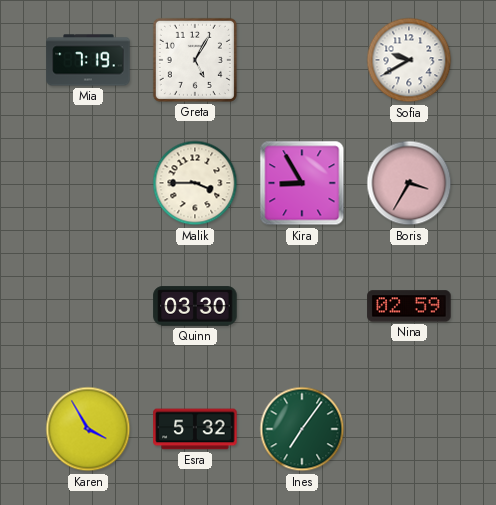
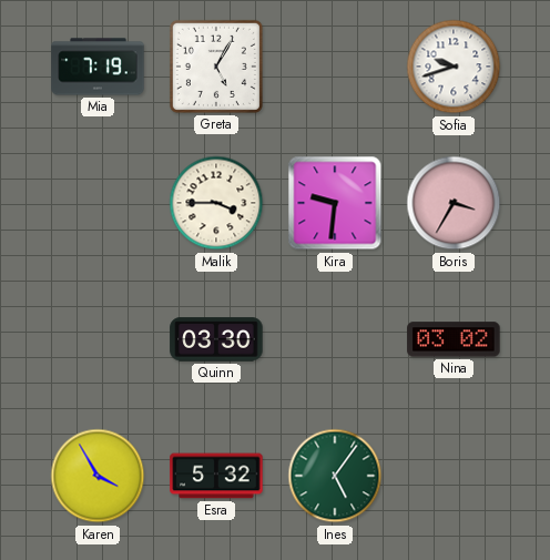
Sofia: 9:40 -> 9:42
Kira: 8:55 -> 9:31
Nina: 02:59 -> 03:02
Ines: 7:06 -> 5:06
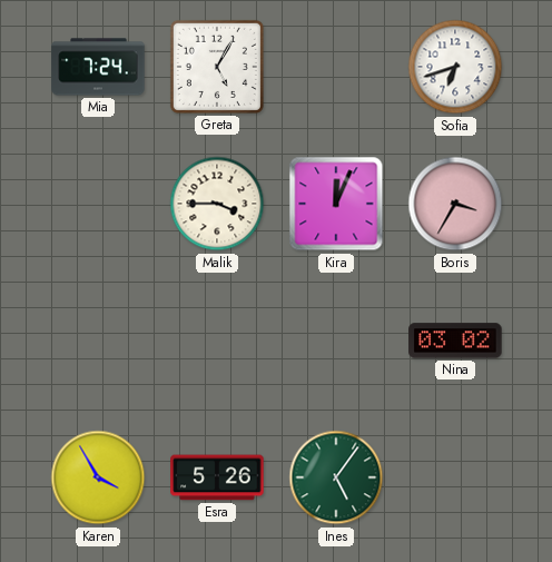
Mia: 7:19 -> 7:24
Sofia: 9:42 -> 6:42
Kira: 9:31 -> 12:04
Quinn: 03:30 -> none
Esra: 5:32 -> 5:26
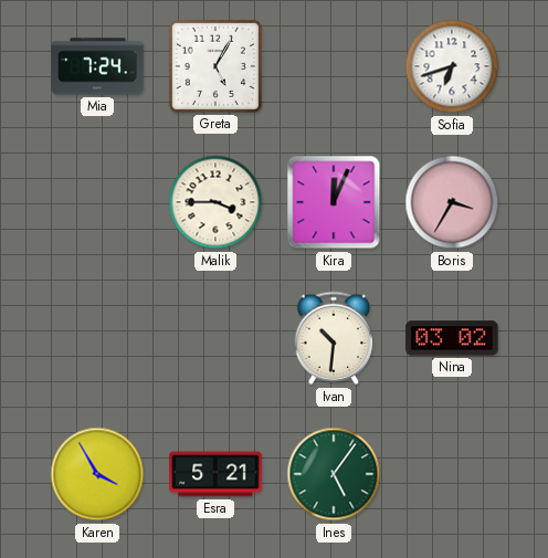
Ivan: none -> 10:31
Esra: 5:26 -> 5:21
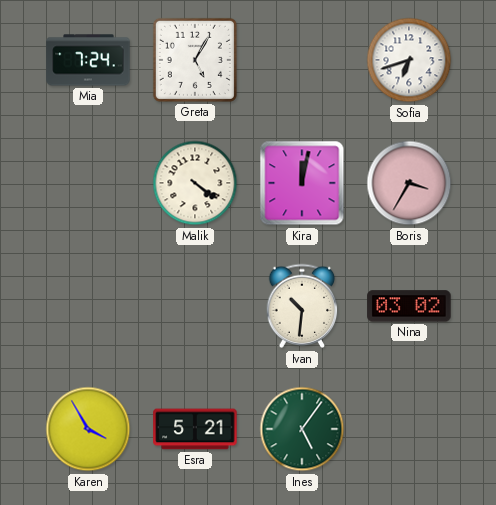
Malik: 3:45 -> 4:21
Kira: 12:04 -> 12:02
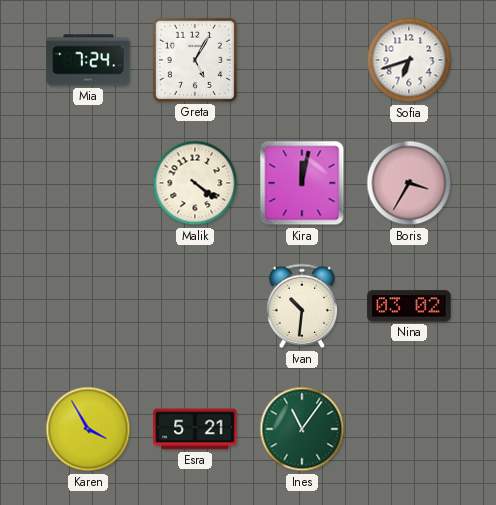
Ines: 5:06 -> 11:06
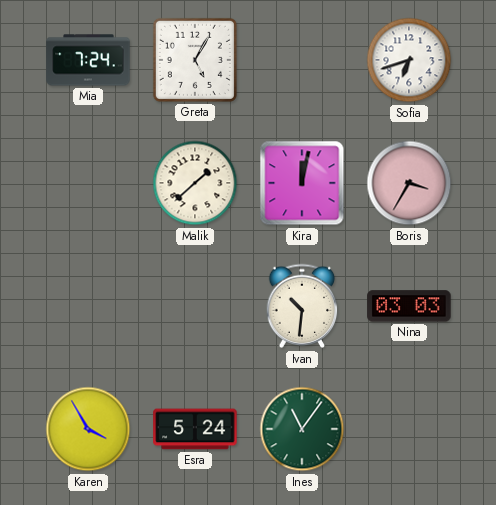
Malik: 4:21 -> 1:38
Nina: 03:02 -> 03:03
Esra: 5:21 -> 5:24
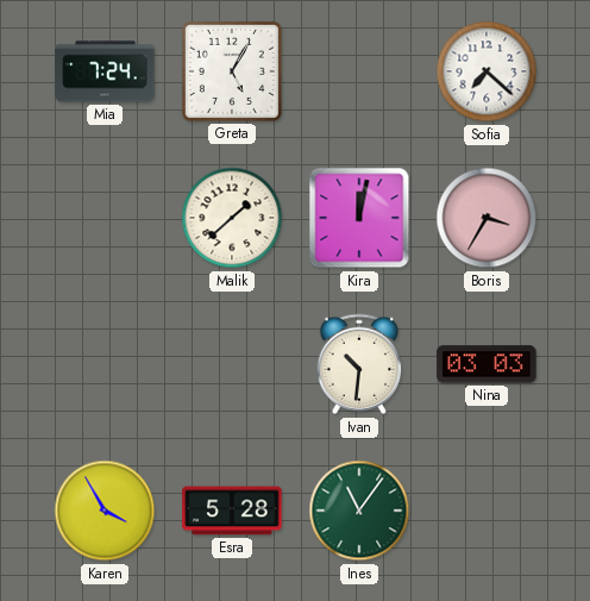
Sofia: 6:42 -> 7:22
Esra: 5:24 -> 5:28
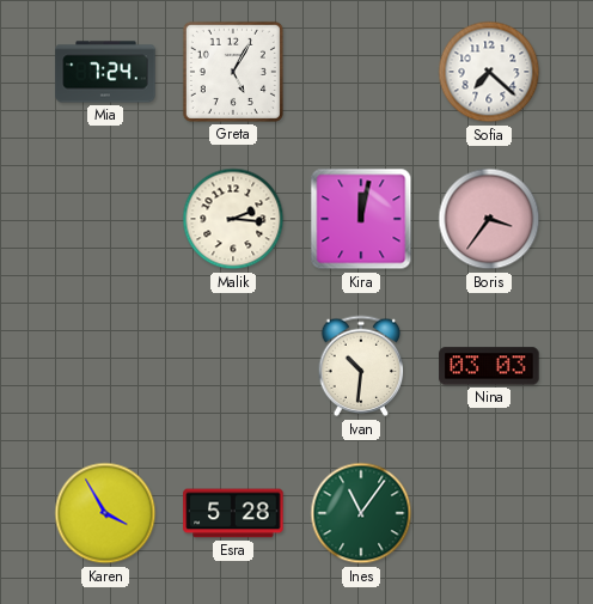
Malik: 1:38 -> 2:16
Boris: 3:35 -> 3:36
